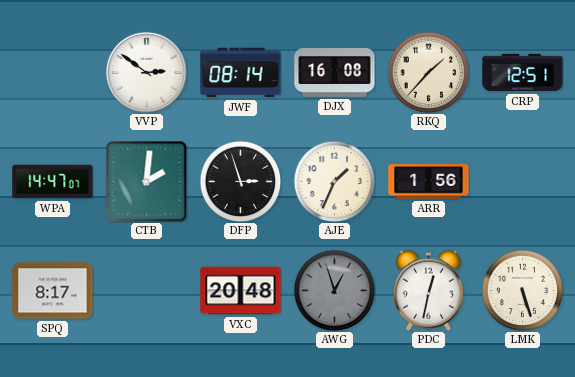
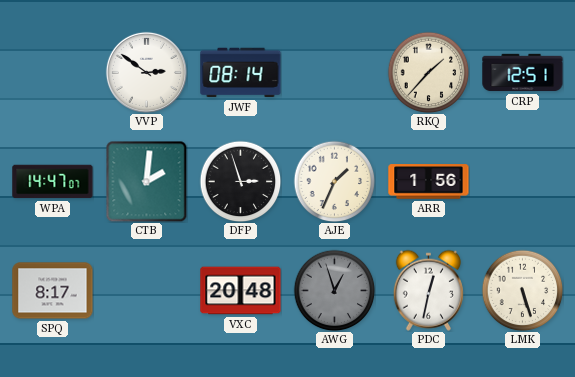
DJX: 16:08 -> none
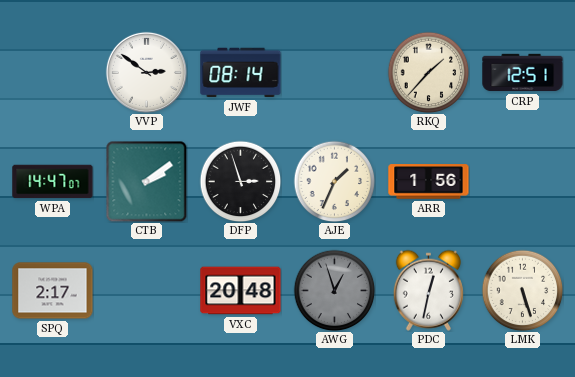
CTB: 2:01 -> 2:09
SPQ: 8:17 -> 2:17
